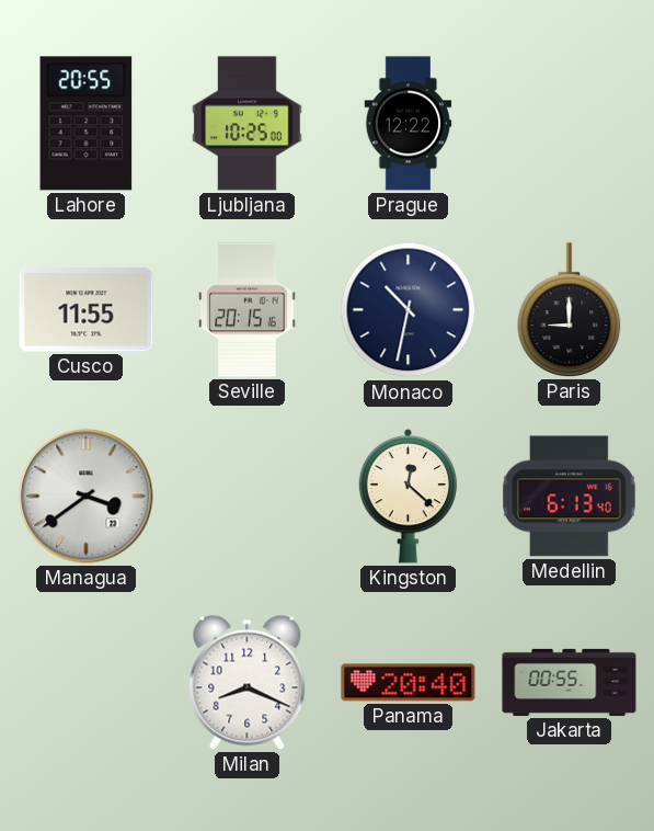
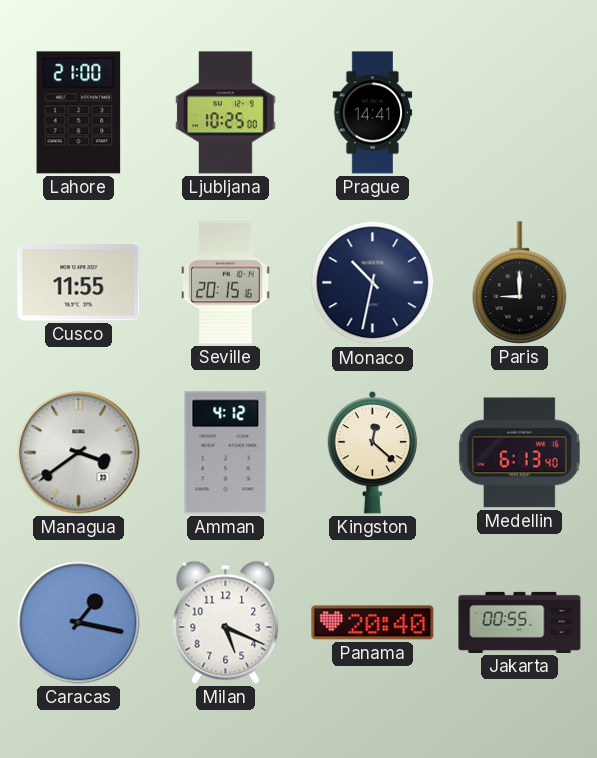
Lahore: 20:55 -> 21:00
Prague: 12:22 -> 14:41
Amman: none -> 4:12
Caracas: none -> 1:17
Milan: 8:19 -> 5:19
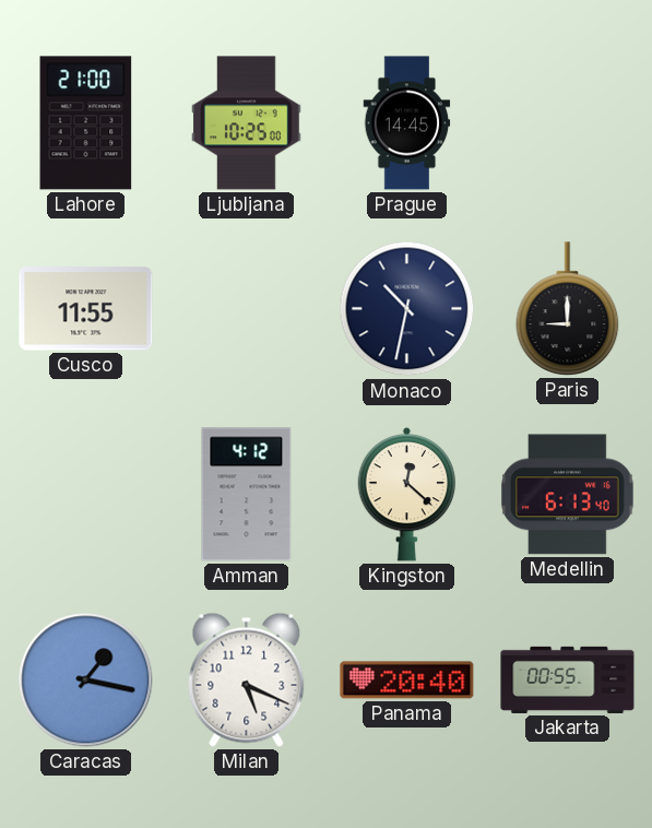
Prague: 14:41 -> 14:45
Seville: 20:15 -> none
Managua: 3:39 -> none
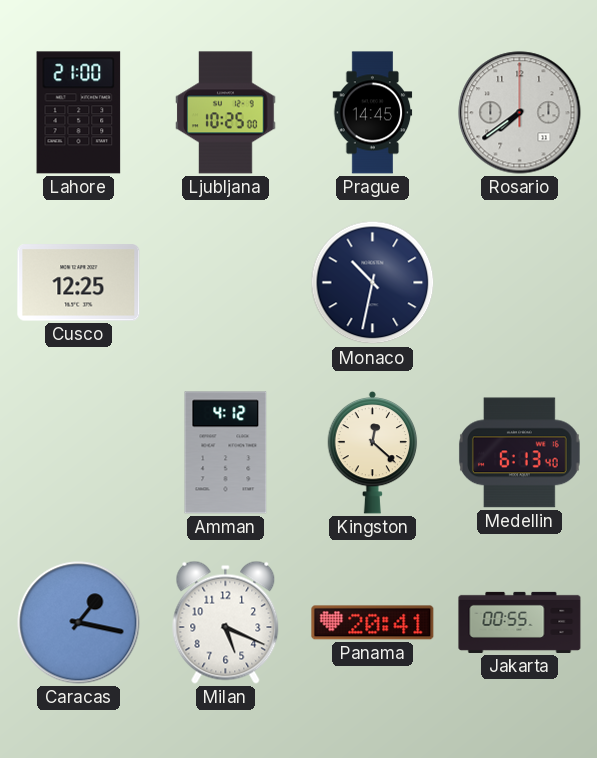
Rosario: none -> 7:39
Cusco: 11:55 -> 12:25
Paris: 9:00 -> none
Panama: 20:40 -> 20:41
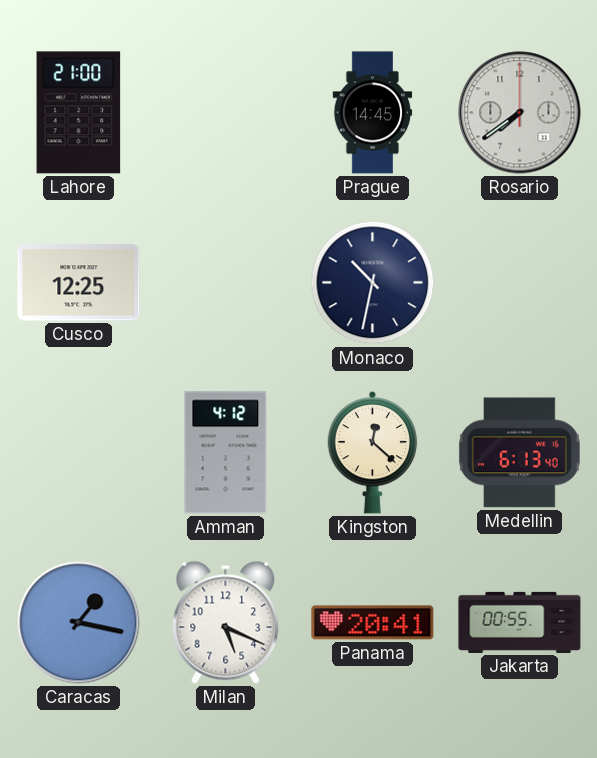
Ljubljana: 10:25 -> none
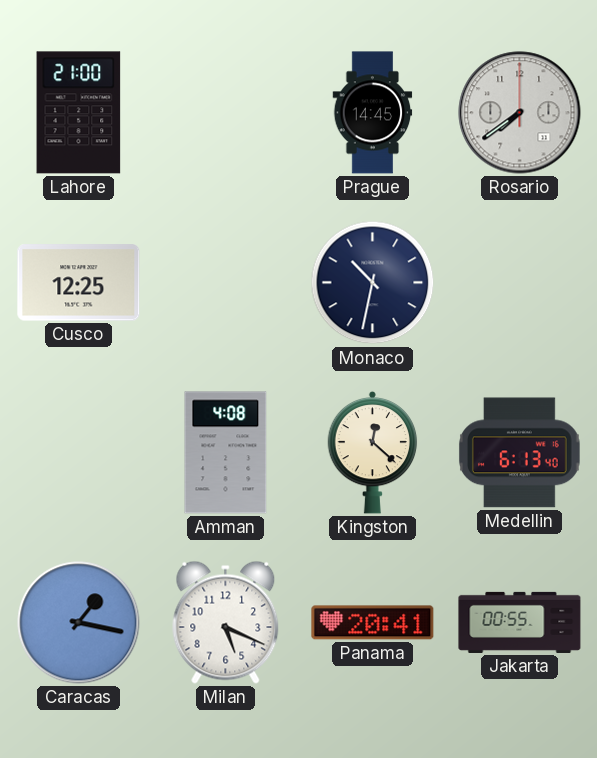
Amman: 4:12 -> 4:08
